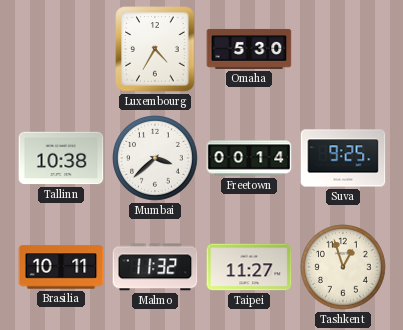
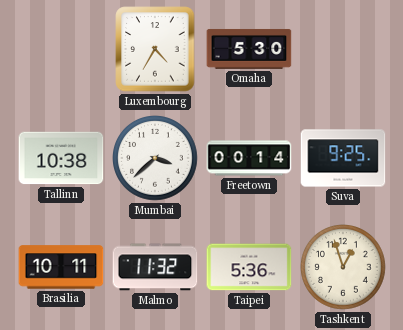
Taipei: 11:27 -> 5:36
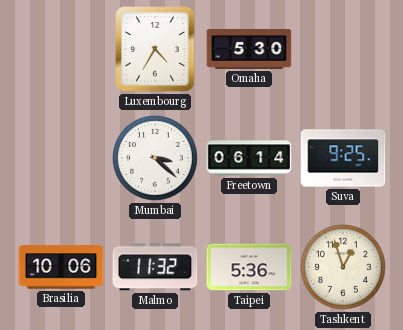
Tallinn: 10:38 -> none
Mumbai: 3:38 -> 3:22
Freetown: 00:14 -> 06:14
Brasilia: 10:11 -> 10:06
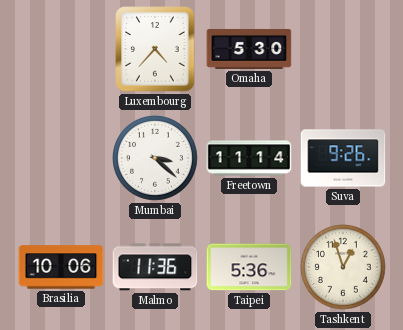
Luxembourg: 4:35 -> 4:37
Freetown: 06:14 -> 11:14
Suva: 9:25 -> 9:26
Malmo: 11:32 -> 11:36
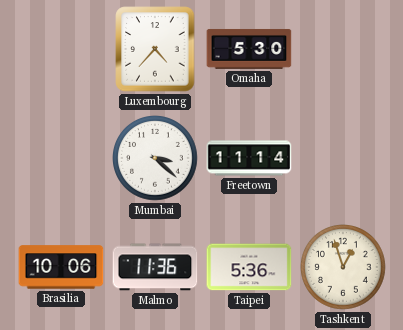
Suva: 9:26 -> none
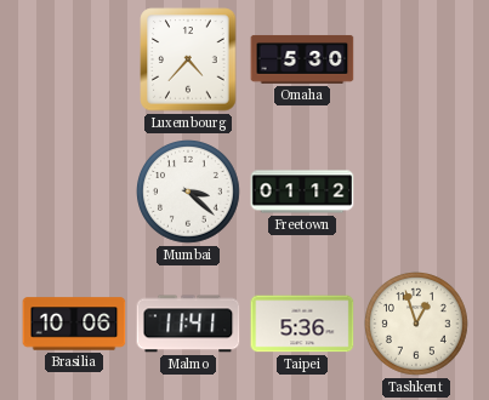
Freetown: 11:14 -> 01:12
Malmo: 11:36 -> 11:41
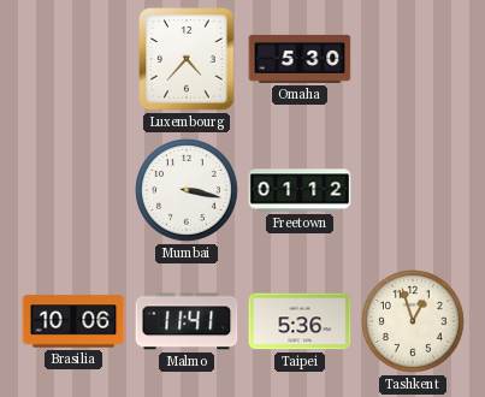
Mumbai: 3:22 -> 3:17
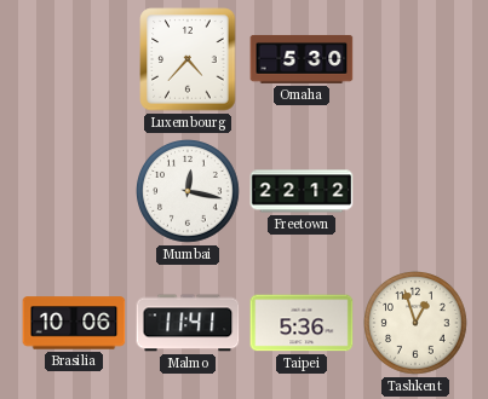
Mumbai: 3:17 -> 12:17
Freetown: 01:12 -> 22:12
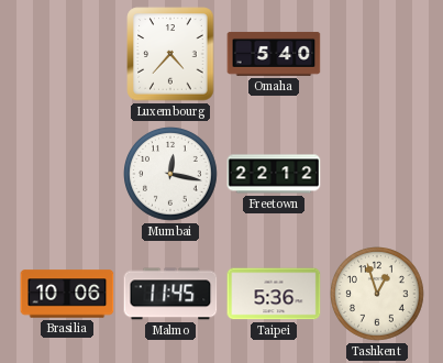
Omaha: 5:30 -> 5:40
Malmo: 11:41 -> 11:45
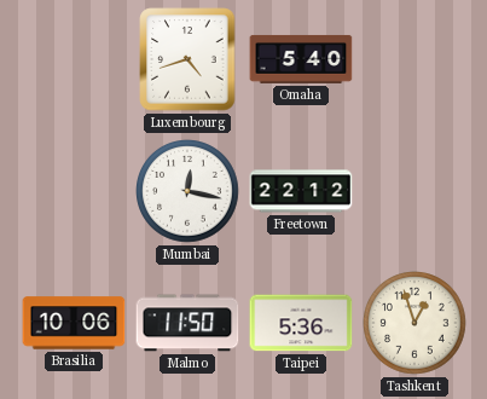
Luxembourg: 4:37 -> 4:42
Malmo: 11:45 -> 11:50
